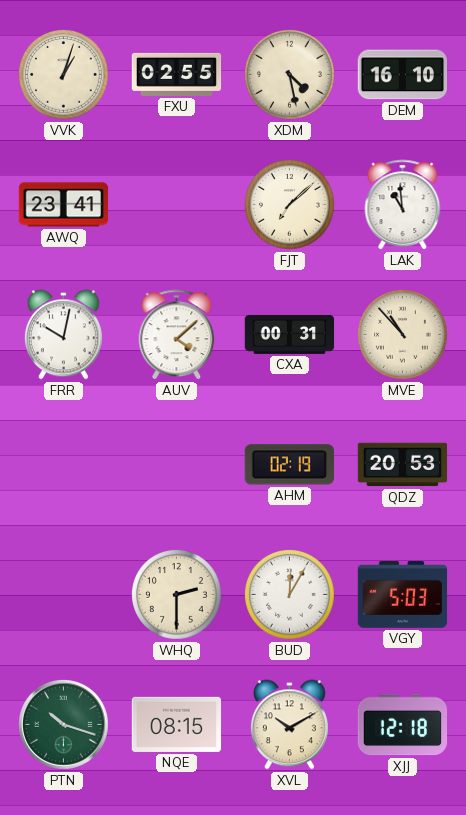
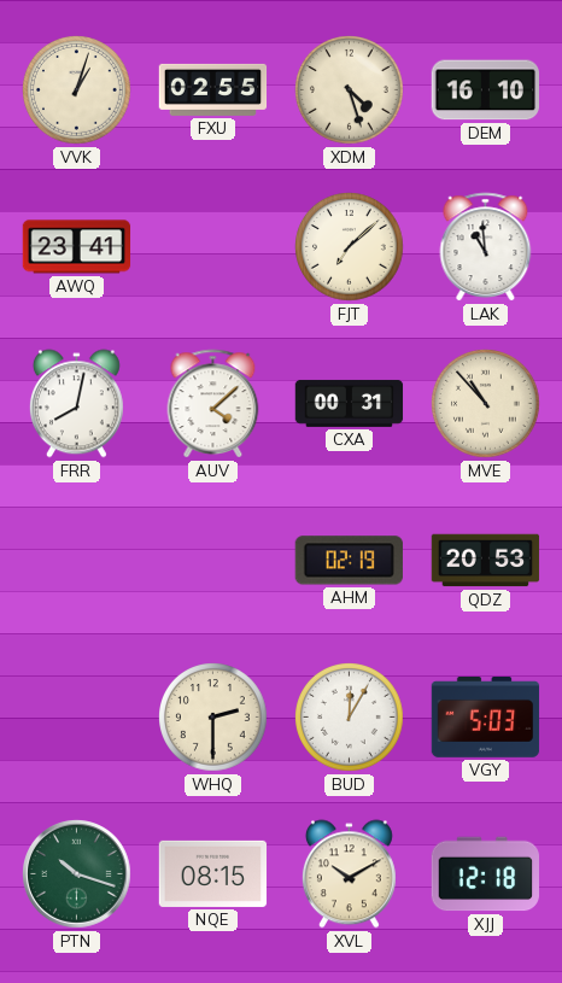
XDM: 4:28 -> 4:27
FRR: 10:02 -> 8:02
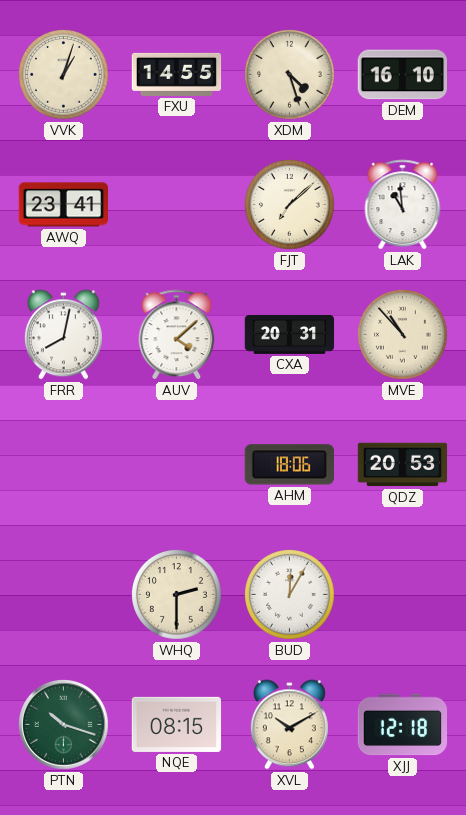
FXU: 02:55 -> 14:55
CXA: 00:31 -> 20:31
AHM: 02:19 -> 18:06
VGY: 5:03 -> none
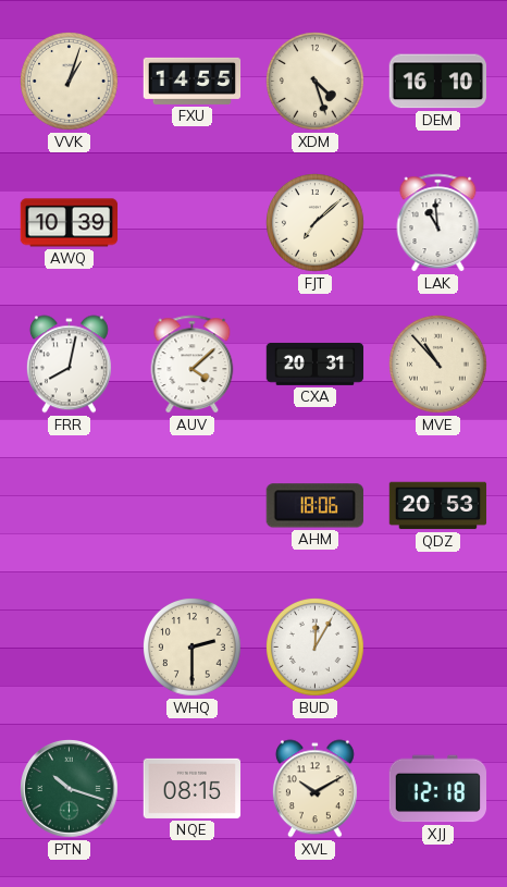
AWQ: 23:41 -> 10:39
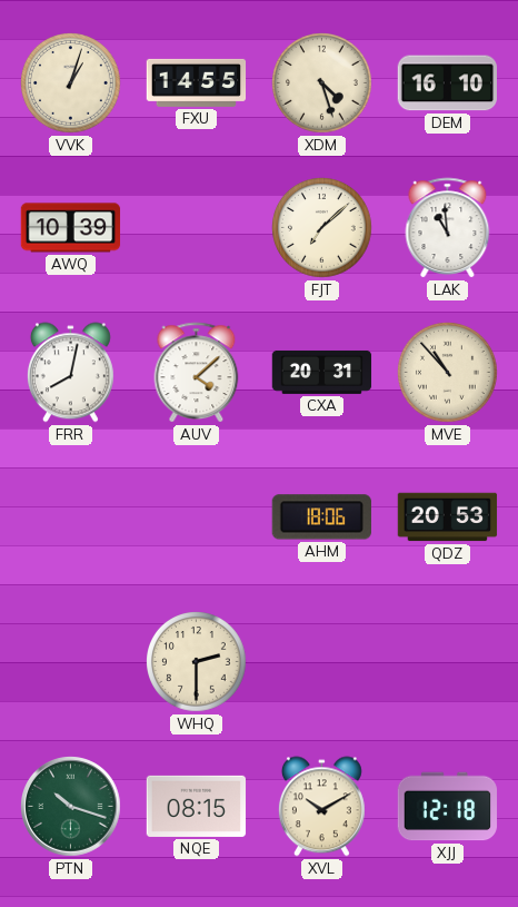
BUD: 12:05 -> none
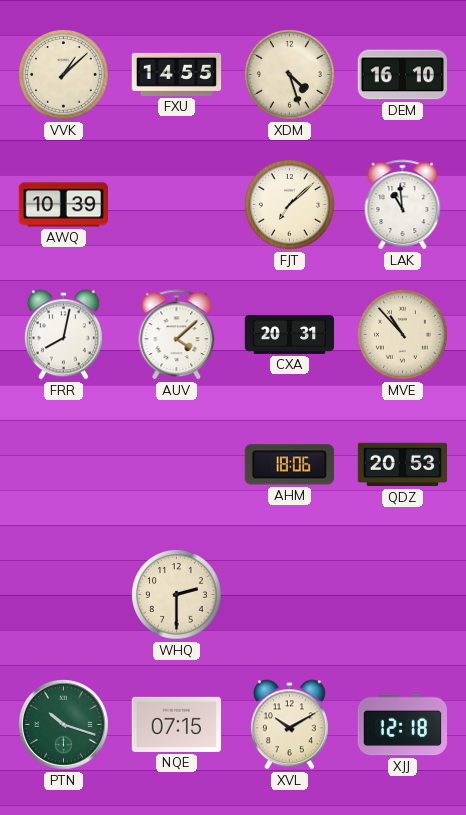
VVK: 1:03 -> 1:08
NQE: 08:15 -> 07:15
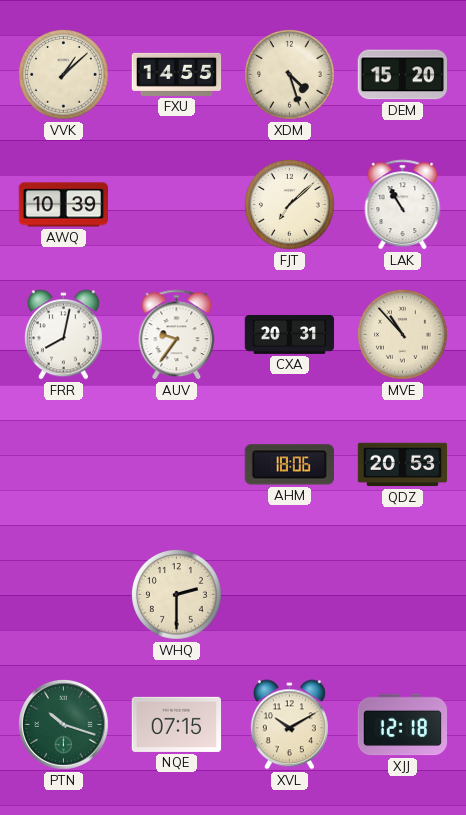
DEM: 16:10 -> 15:20
LAK: 10:59 -> 10:55
AUV: 4:08 -> 9:36
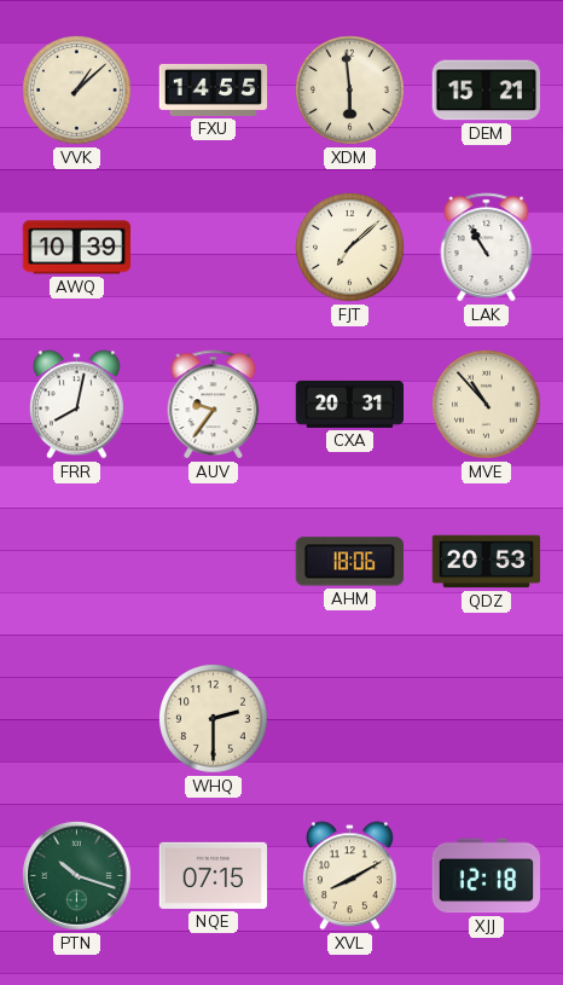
XDM: 4:27 -> 5:59
DEM: 15:20 -> 15:21
XVL: 10:10 -> 8:10
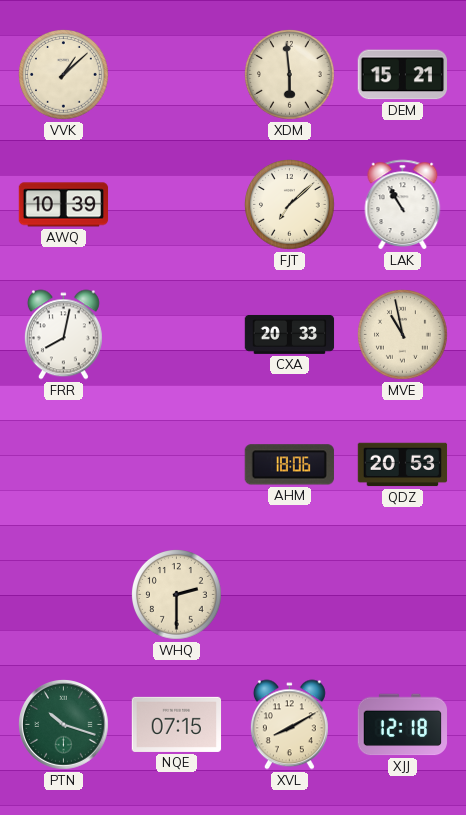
FXU: 14:55 -> none
AUV: 9:36 -> none
CXA: 20:31 -> 20:33
MVE: 10:53 -> 10:58
